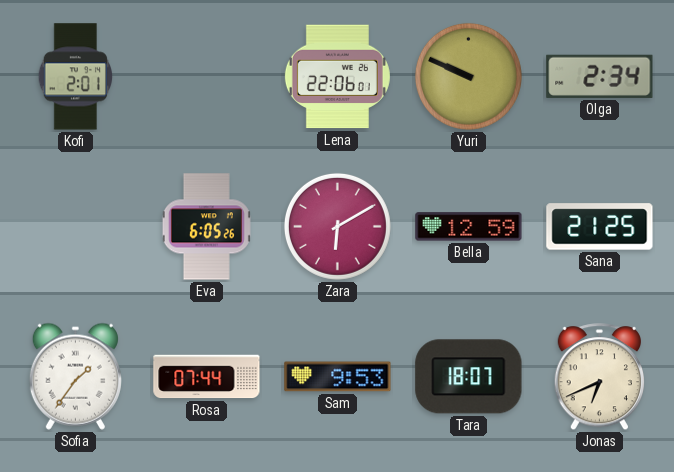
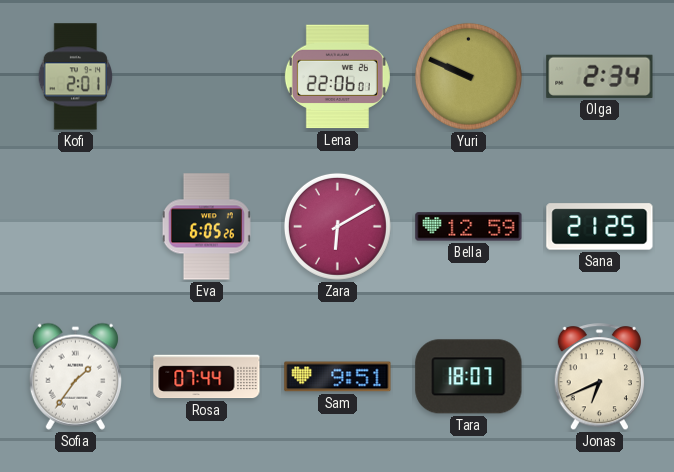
Sam: 9:53 -> 9:51
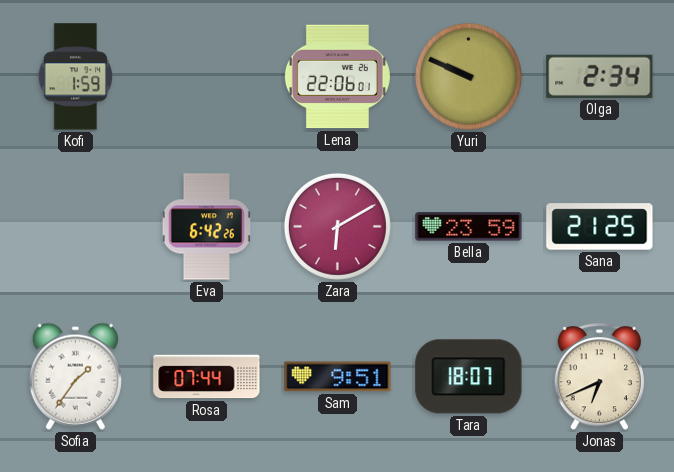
Kofi: 2:01 -> 1:59
Eva: 6:05 -> 6:42
Bella: 12:59 -> 23:59
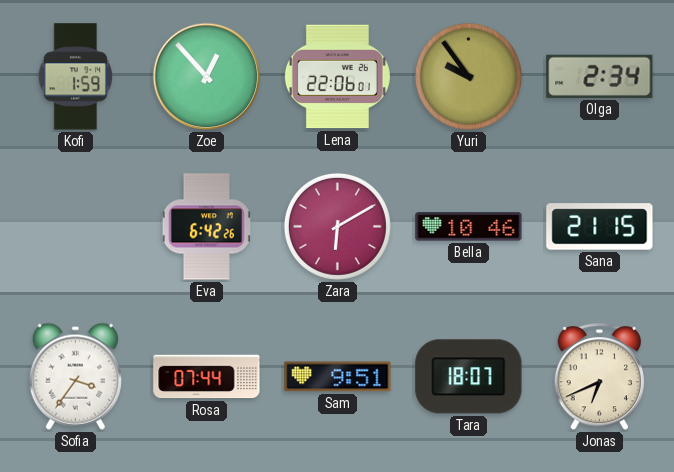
Zoe: none -> 12:53
Yuri: 9:49 -> 9:54
Bella: 23:59 -> 10:46
Sana: 21:25 -> 21:15
Sofia: 1:36 -> 3:36
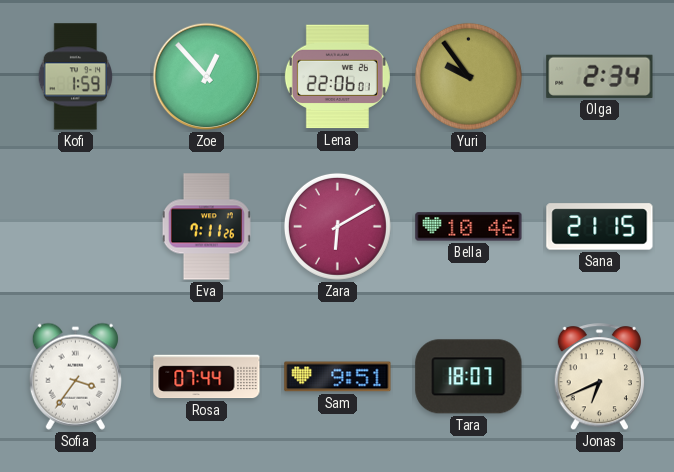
Eva: 6:42 -> 7:11
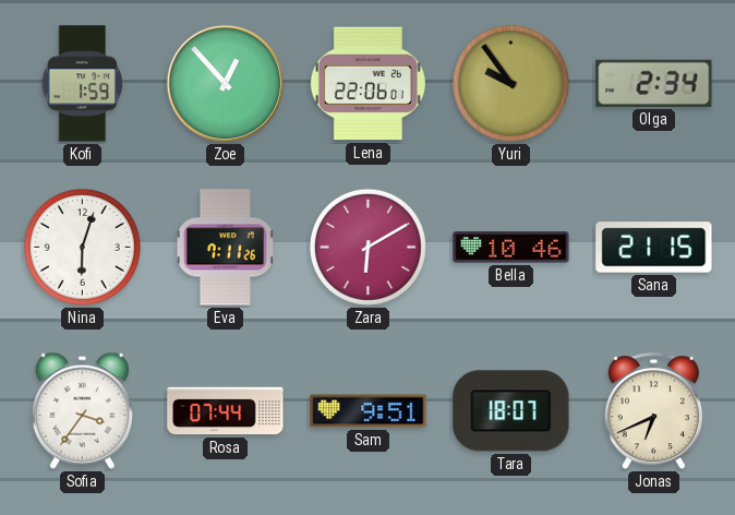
Nina: none -> 6:03
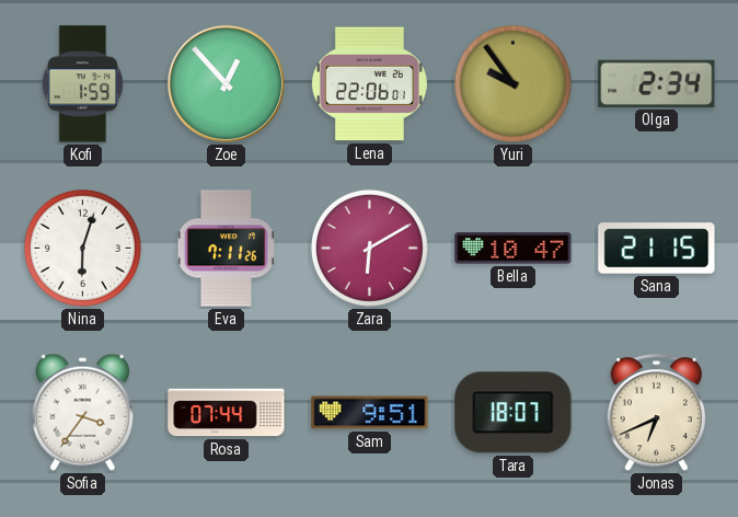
Bella: 10:46 -> 10:47
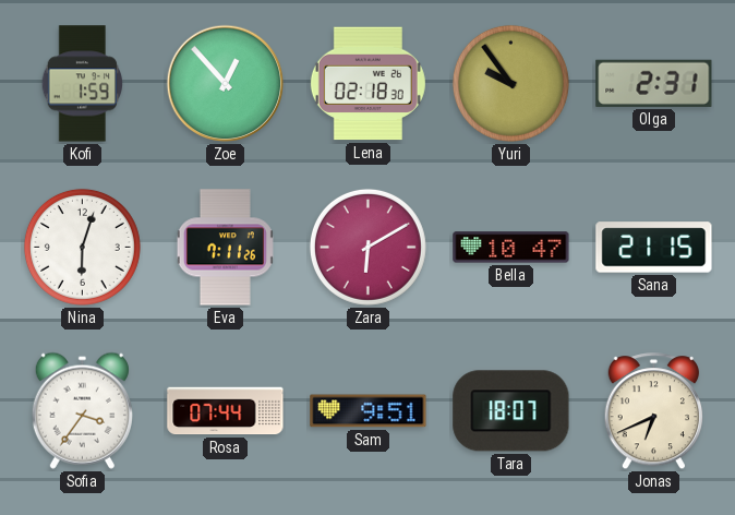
Lena: 22:06 -> 02:18
Olga: 2:34 -> 2:31
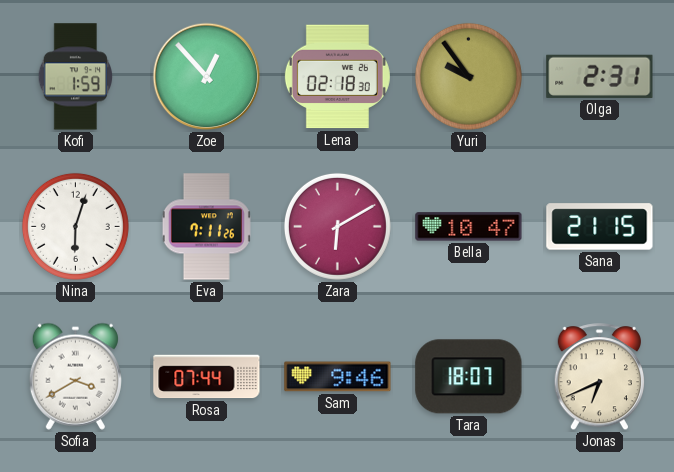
Sofia: 3:36 -> 3:40
Sam: 9:51 -> 9:46
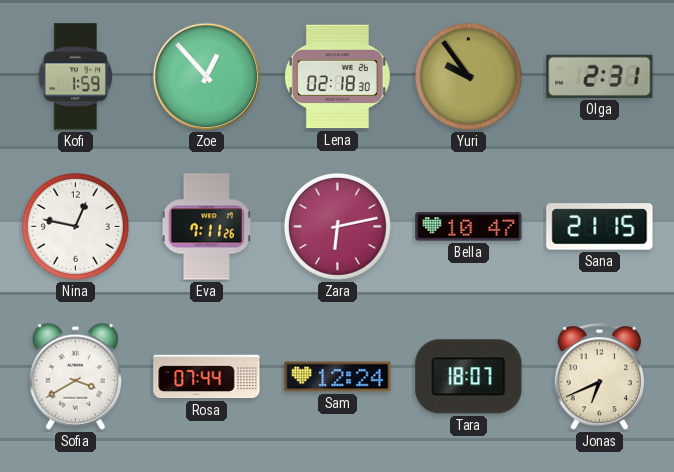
Nina: 6:03 -> 12:47
Zara: 6:10 -> 6:13
Sam: 9:46 -> 12:24
